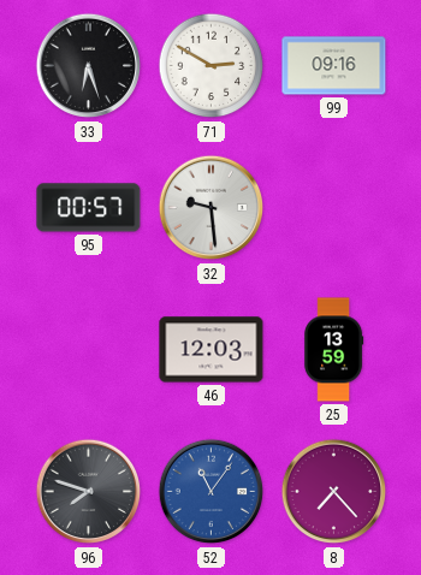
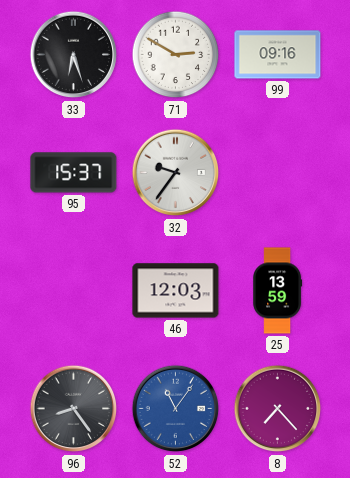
95: 00:57 -> 15:37
32: 9:29 -> 9:36
96: 7:48 -> 8:24
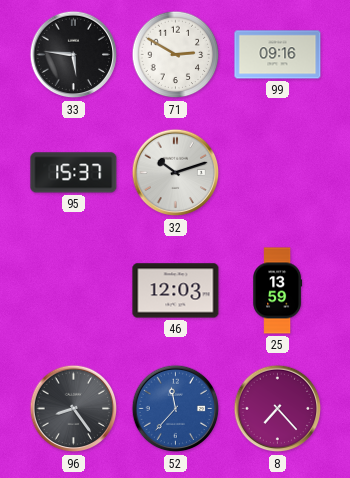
33: 6:27 -> 5:46
32: 9:36 -> 10:12
52: 11:06 -> 11:37
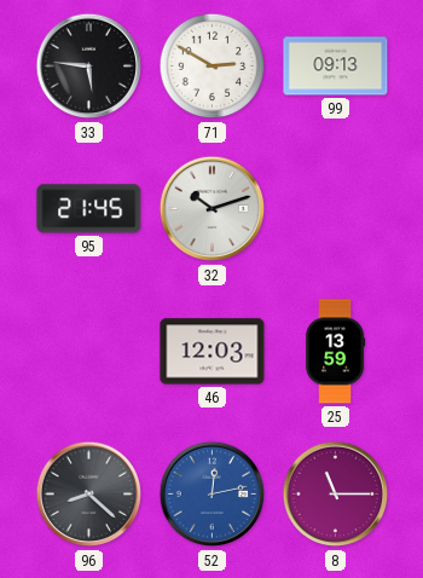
99: 09:16 -> 09:13
95: 15:37 -> 21:45
96: 8:24 -> 8:22
52: 11:37 -> 12:13
8: 7:23 -> 11:15
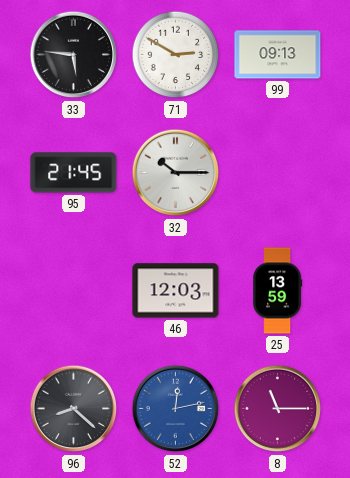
32: 10:12 -> 10:15
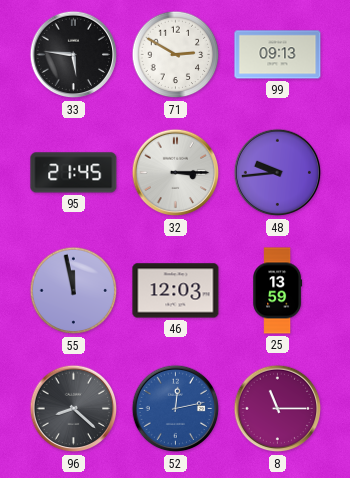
32: 10:15 -> 3:15
48: none -> 9:44
55: none -> 11:58
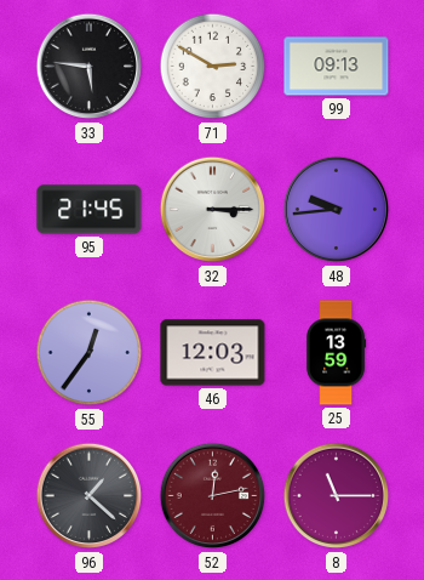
55: 11:58 -> 12:36
96: 8:22 -> 1:22
52 dial: blue -> burgundy
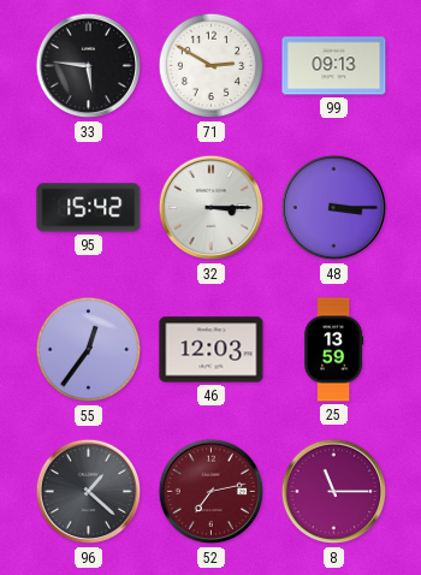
95: 21:45 -> 15:42
48: 9:44 -> 3:15
52: 12:13 -> 7:13
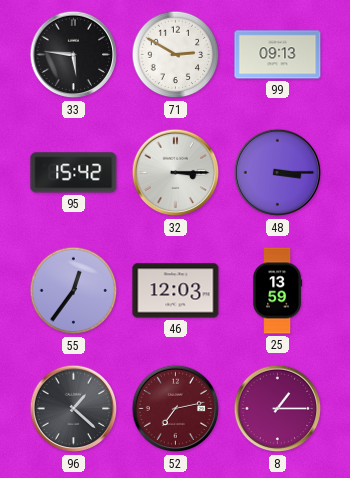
8: 11:15 -> 1:15
